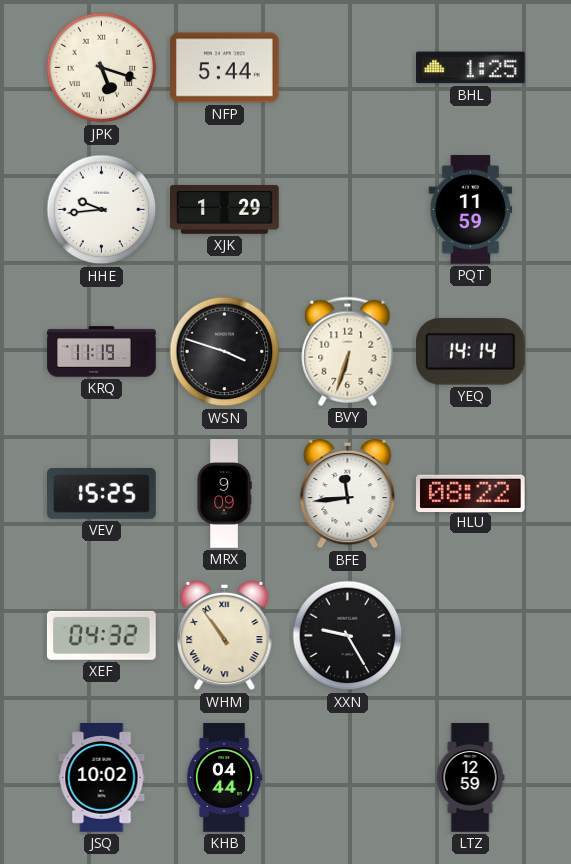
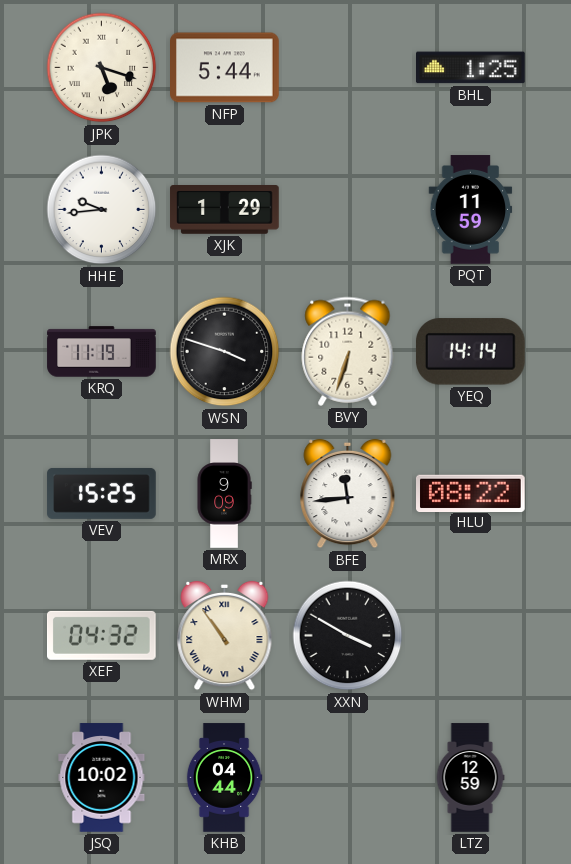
XXN: 9:25 -> 3:50
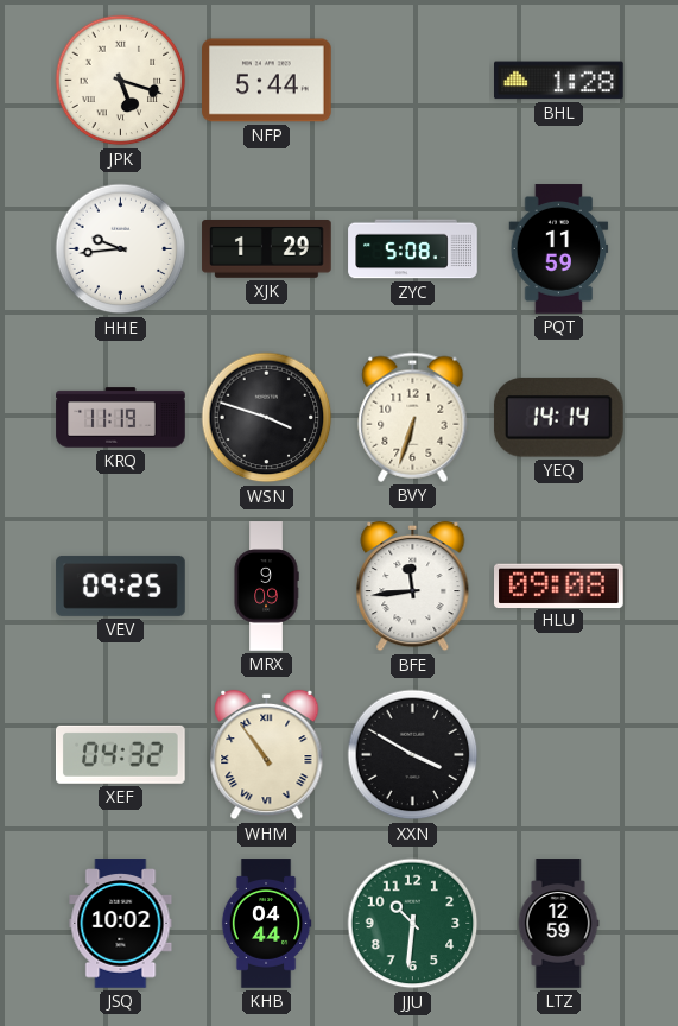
BHL: 1:25 -> 1:28
ZYC: none -> 5:08
VEV: 15:25 -> 09:25
HLU: 08:22 -> 09:08
JJU: none -> 10:31
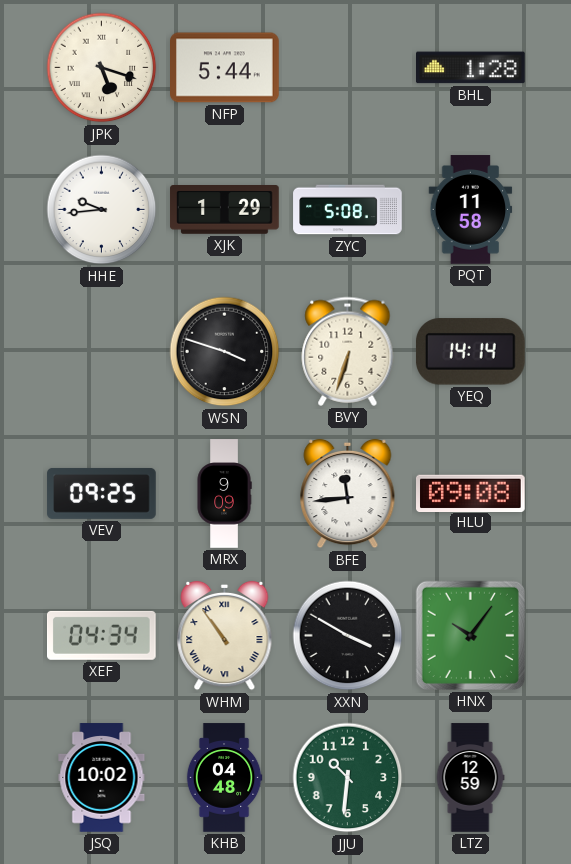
PQT: 11:59 -> 11:58
KRQ: 11:19 -> none
XEF: 04:32 -> 04:34
HNX: none -> 10:06
KHB: 04:44 -> 04:48
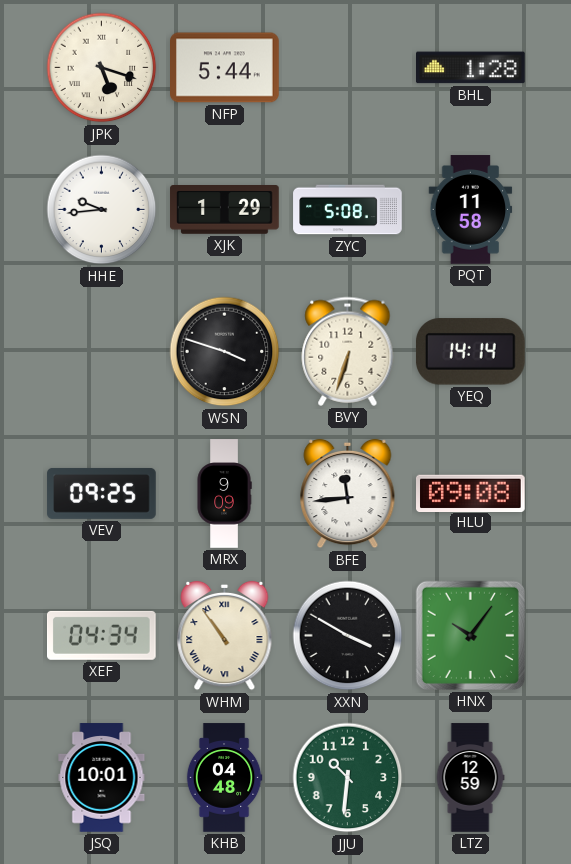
JSQ: 10:02 -> 10:01
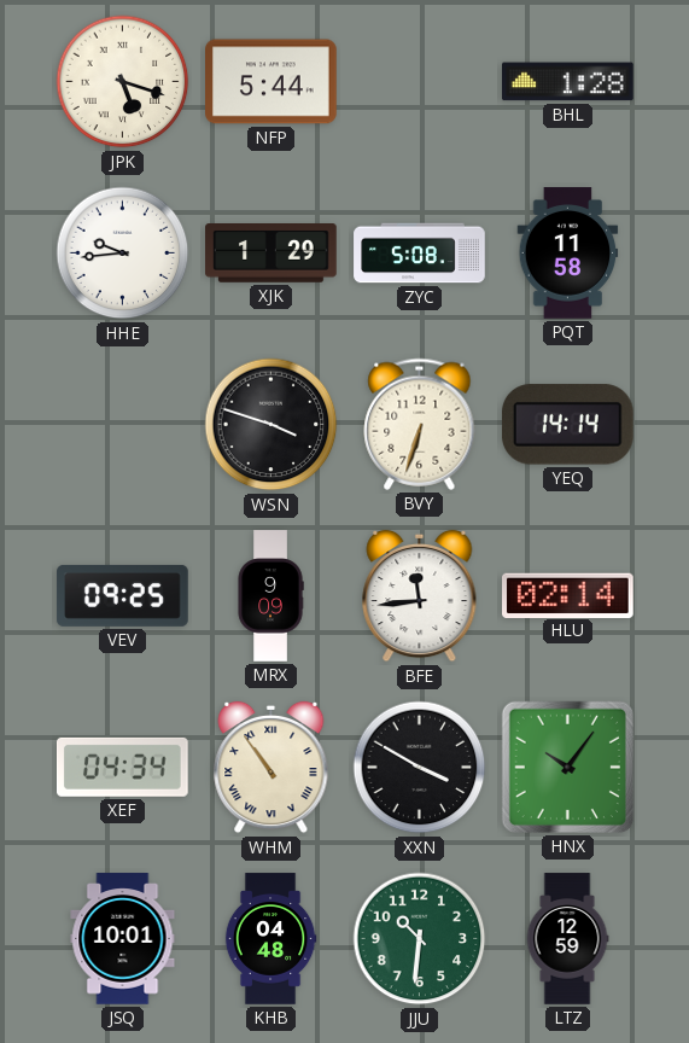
HLU: 09:08 -> 02:14
